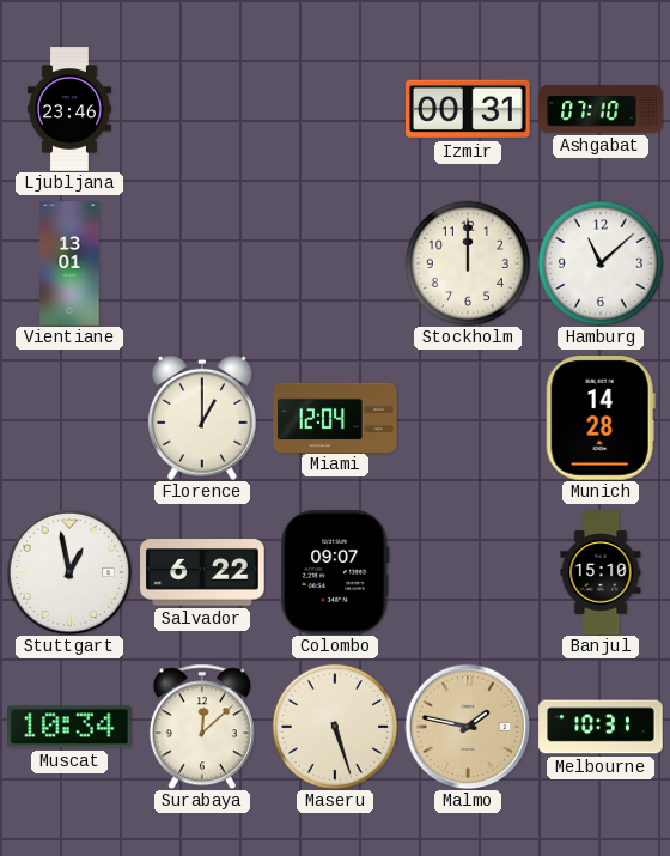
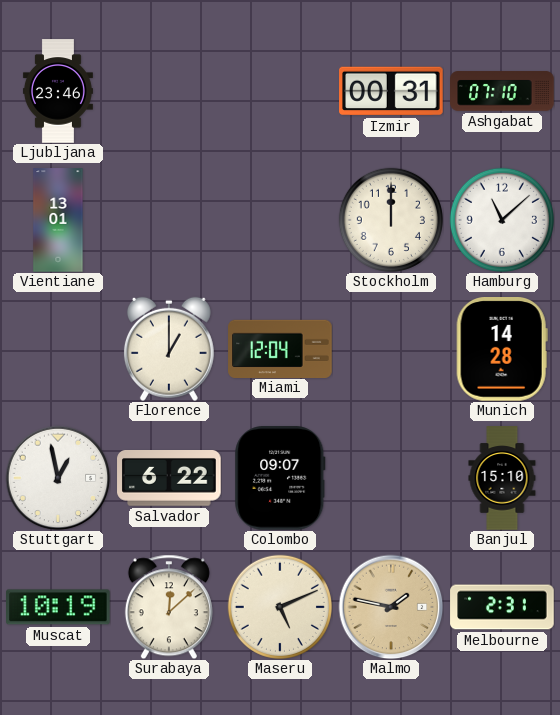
Muscat: 10:34 -> 10:19
Maseru: 5:27 -> 5:11
Melbourne: 10:31 -> 2:31
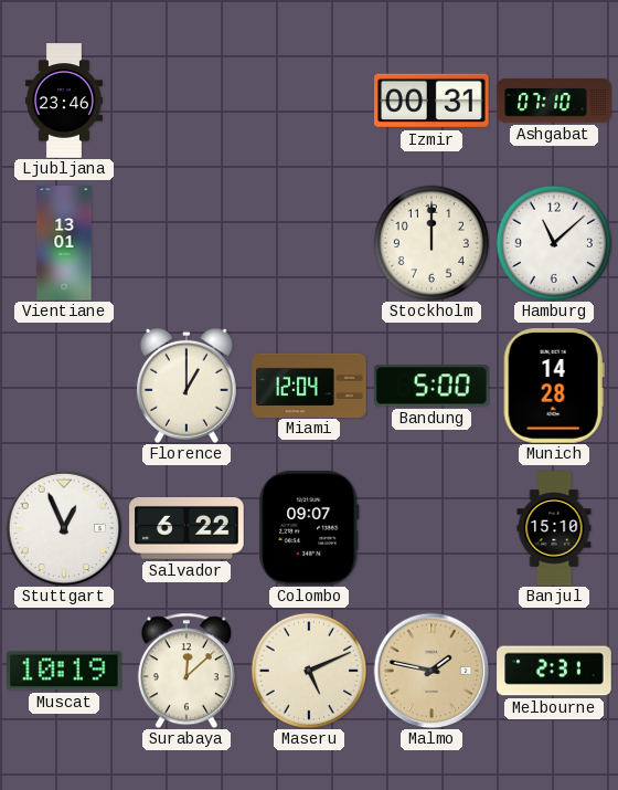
Bandung: none -> 5:00
Stuttgart: 12:58 -> 12:56
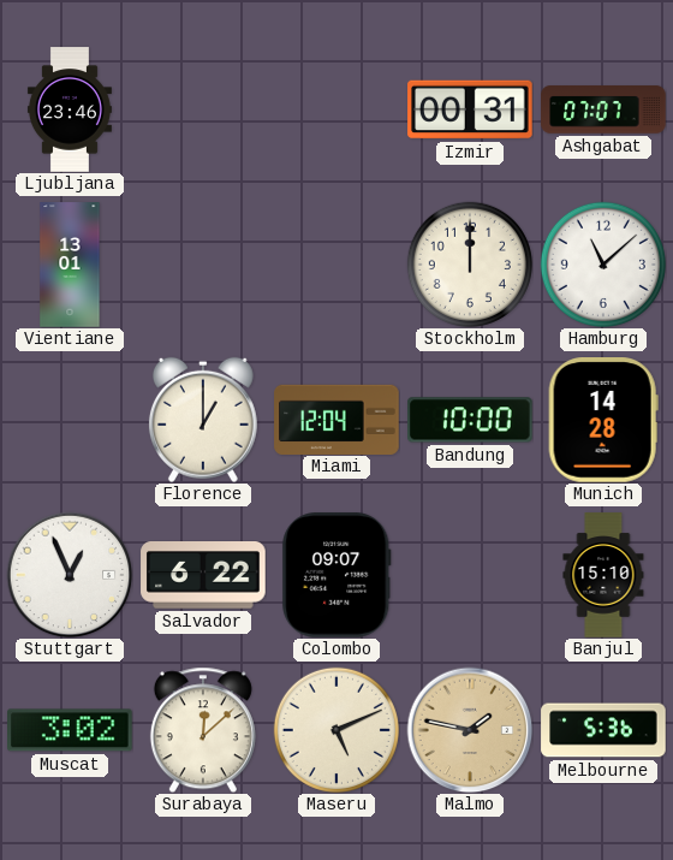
Ashgabat: 07:10 -> 07:07
Bandung: 5:00 -> 10:00
Muscat: 10:19 -> 3:02
Melbourne: 2:31 -> 5:36
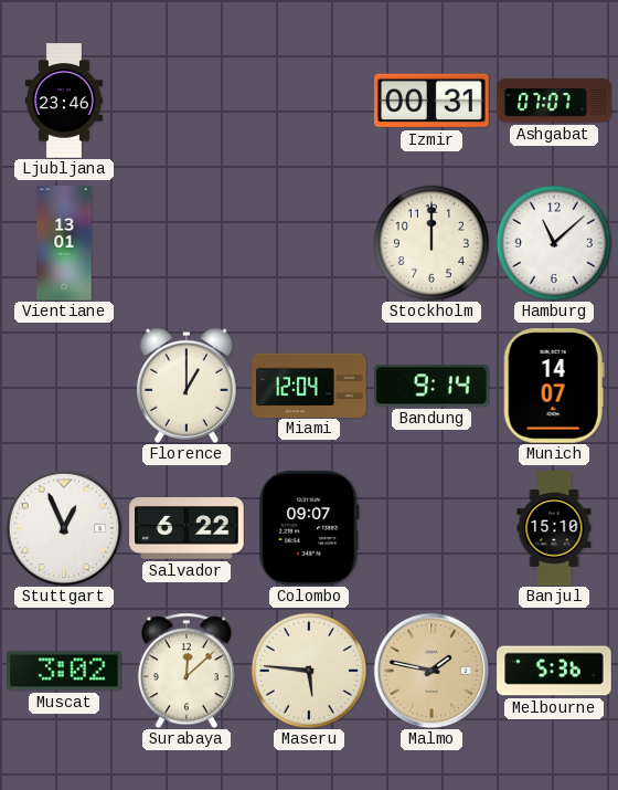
Bandung: 10:00 -> 9:14
Munich: 14:28 -> 14:07
Maseru: 5:11 -> 5:46
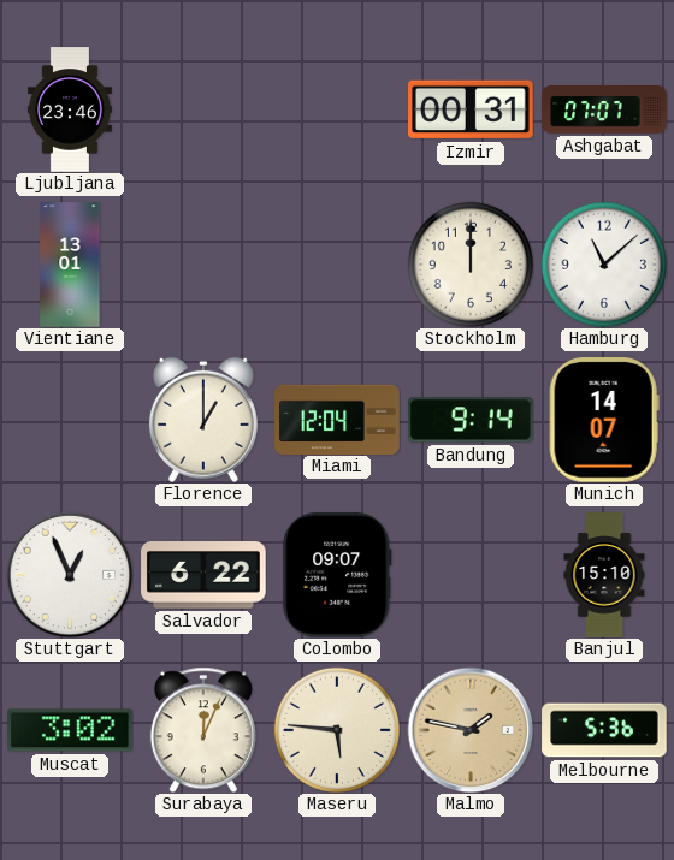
Surabaya: 12:08 -> 12:04
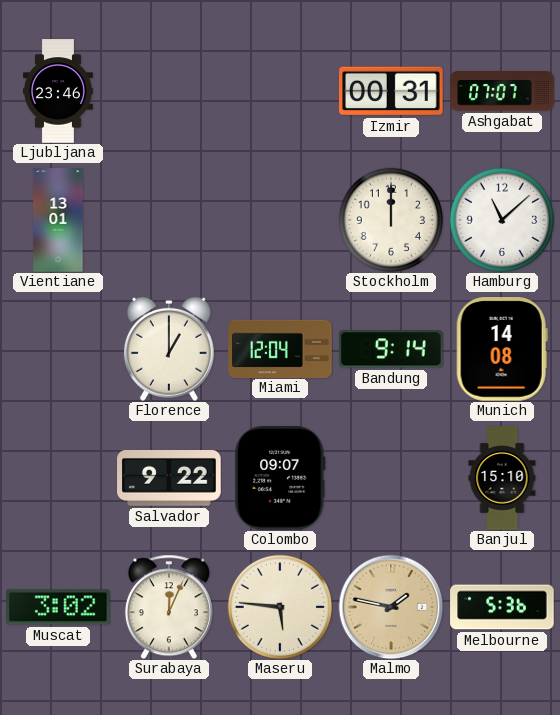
Munich: 14:07 -> 14:08
Stuttgart: 12:56 -> none
Salvador: 6:22 -> 9:22
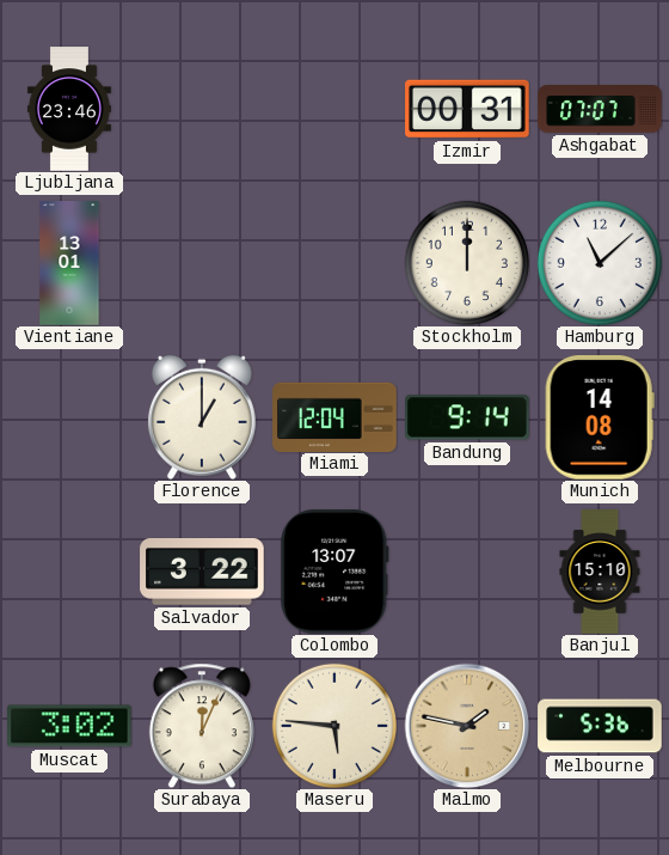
Salvador: 9:22 -> 3:22
Colombo: 09:07 -> 13:07
